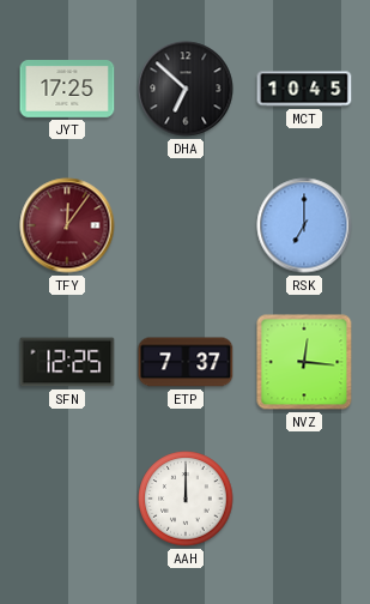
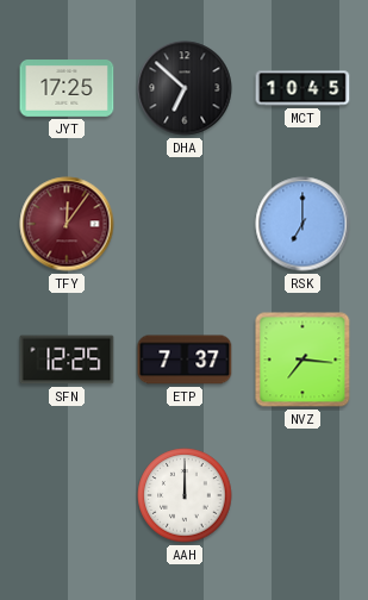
NVZ: 12:16 -> 7:16
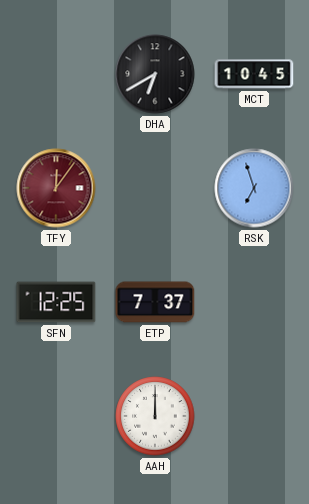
JYT: 17:25 -> none
DHA: 6:52 -> 6:40
RSK: 7:00 -> 6:57
NVZ: 7:16 -> none
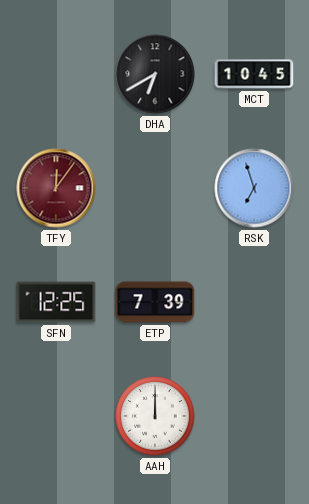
ETP: 7:37 -> 7:39
